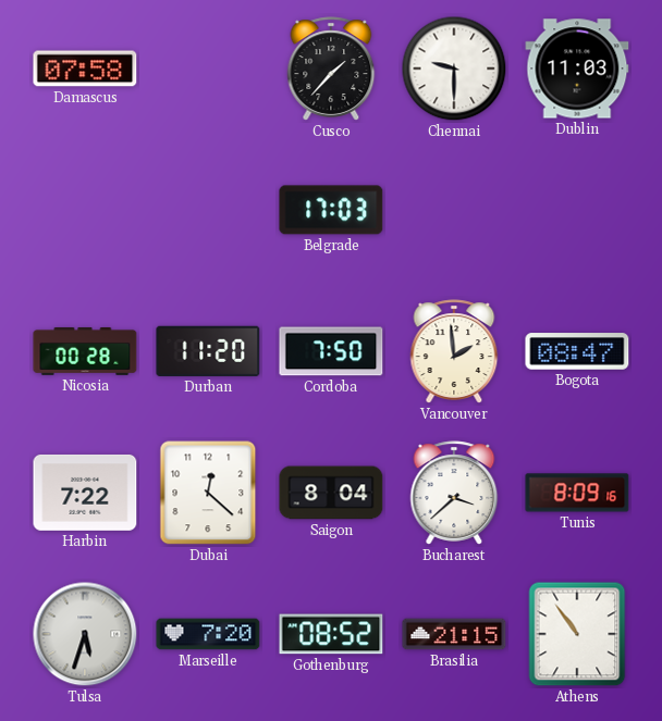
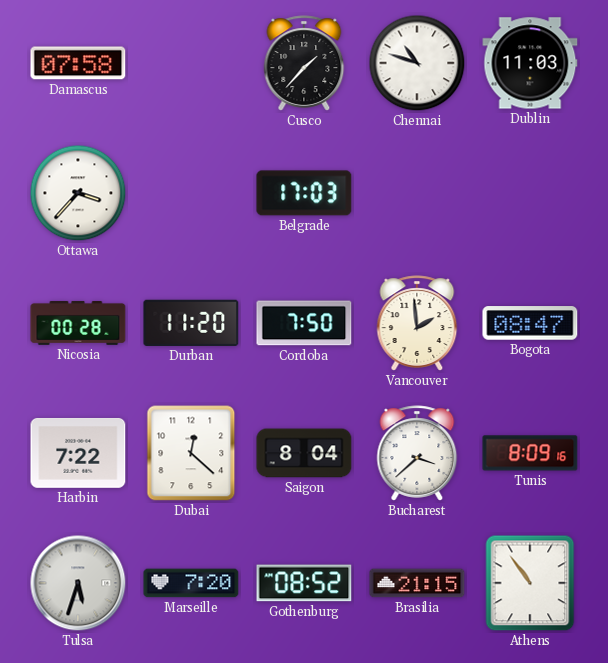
Chennai: 9:30 -> 10:48
Ottawa: none -> 3:37
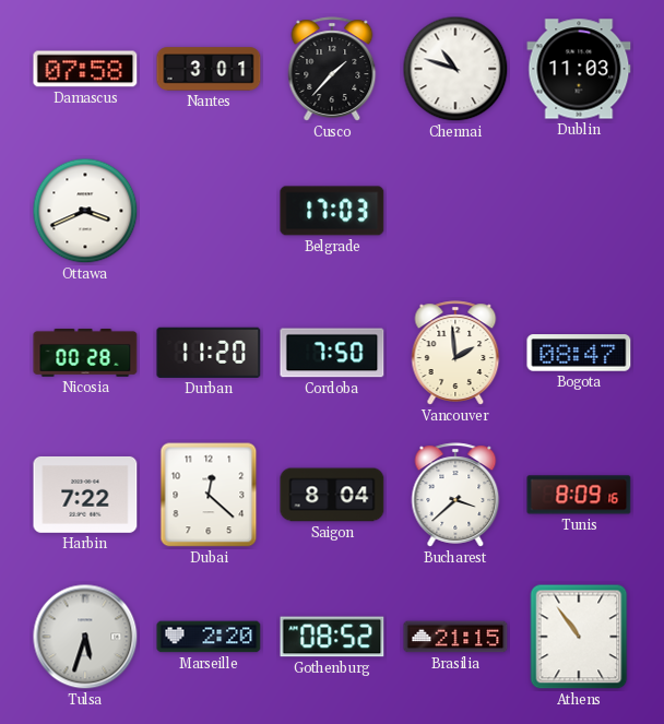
Nantes: none -> 3:01
Ottawa: 3:37 -> 3:41
Marseille: 7:20 -> 2:20
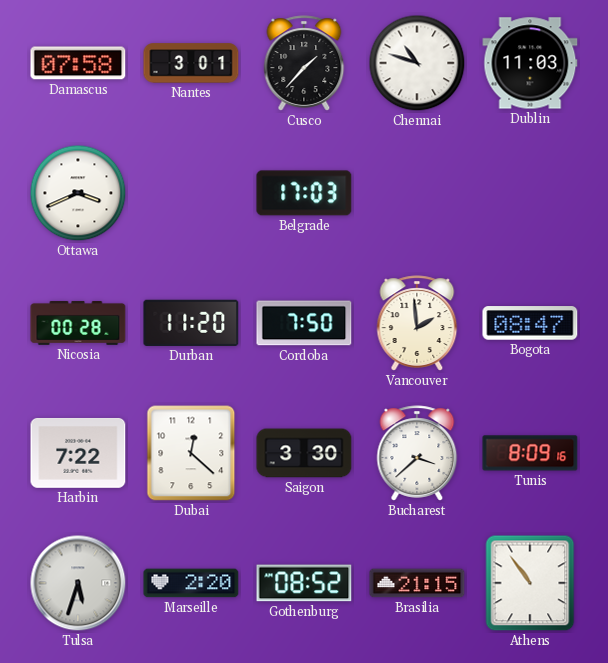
Saigon: 8:04 -> 3:30
